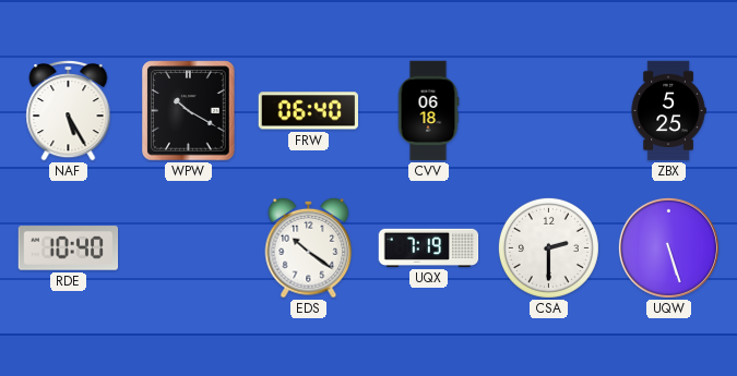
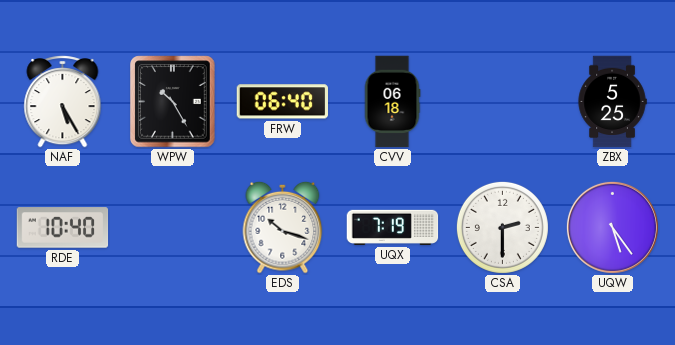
WPW: 10:20 -> 10:25
EDS: 10:21 -> 10:18
UQW: 5:27 -> 5:24
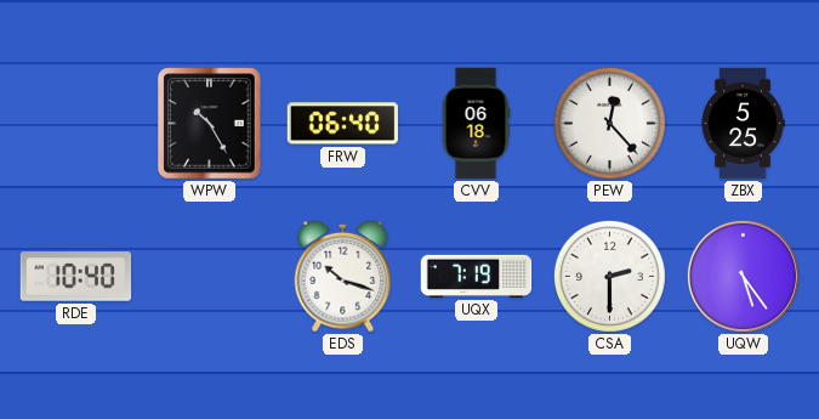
NAF: 5:25 -> none
PEW: none -> 12:23
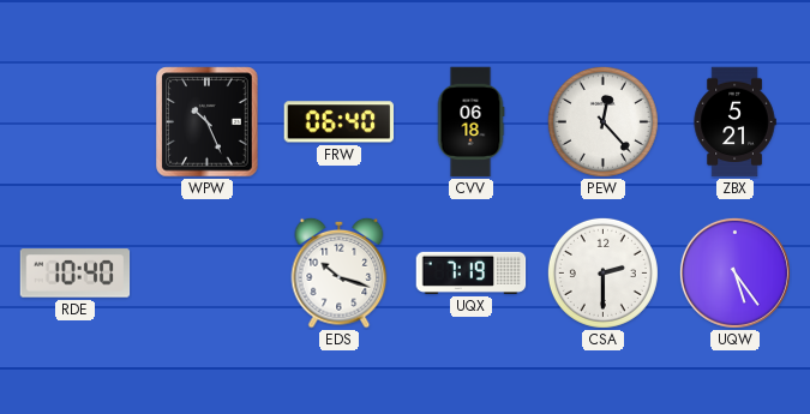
WPW: 10:25 -> 10:26
ZBX: 5:25 -> 5:21
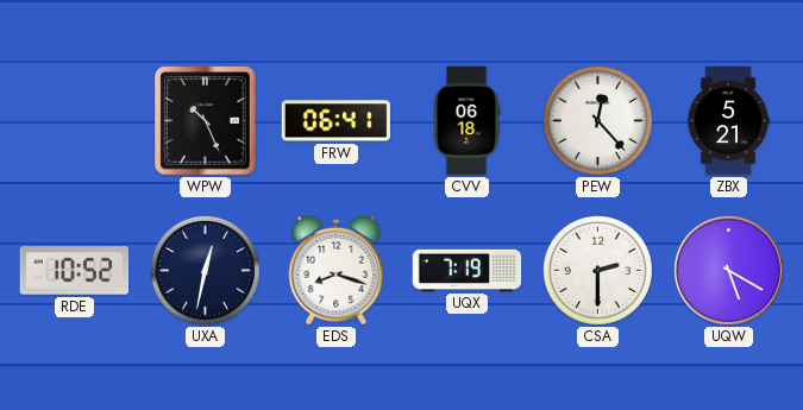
FRW: 06:40 -> 06:41
RDE: 10:40 -> 10:52
UXA: none -> 12:32
EDS: 10:18 -> 8:18
UQW: 5:24 -> 5:20
